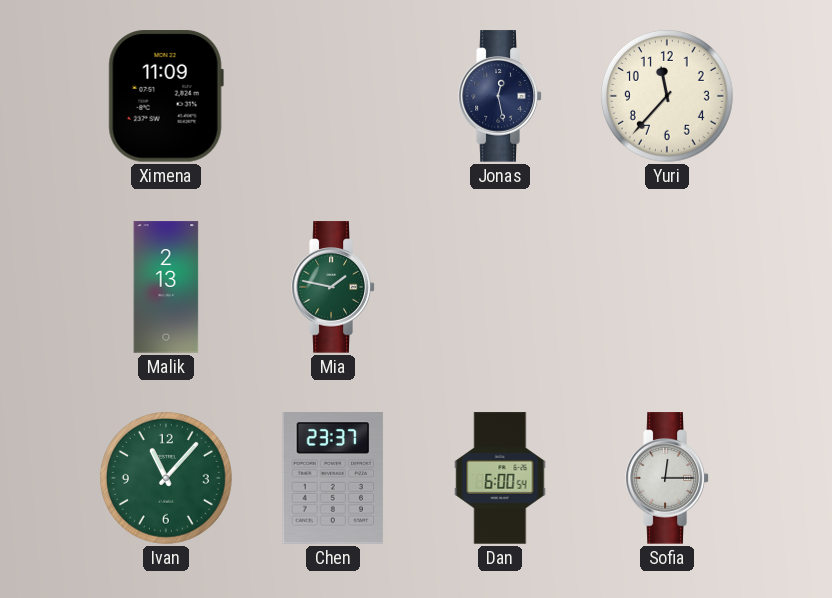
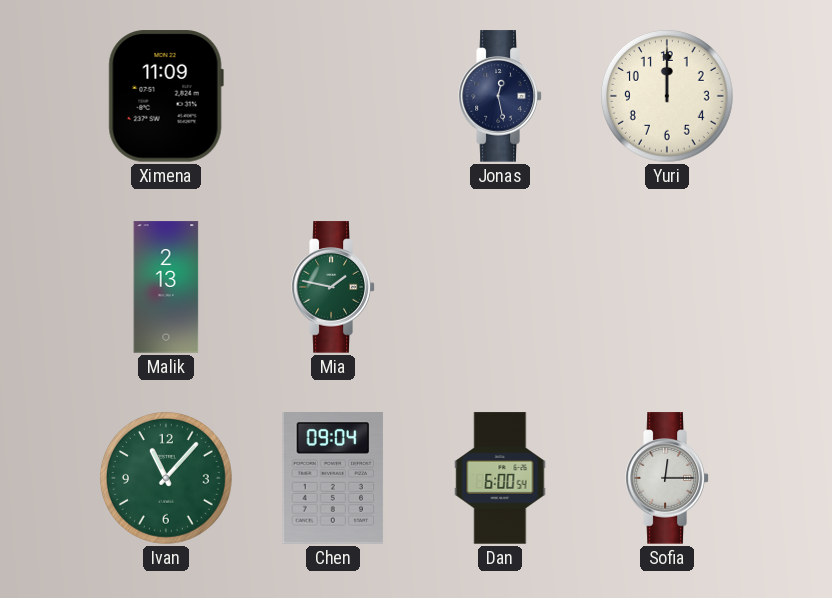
Yuri: 11:37 -> 12:00
Chen: 23:37 -> 09:04
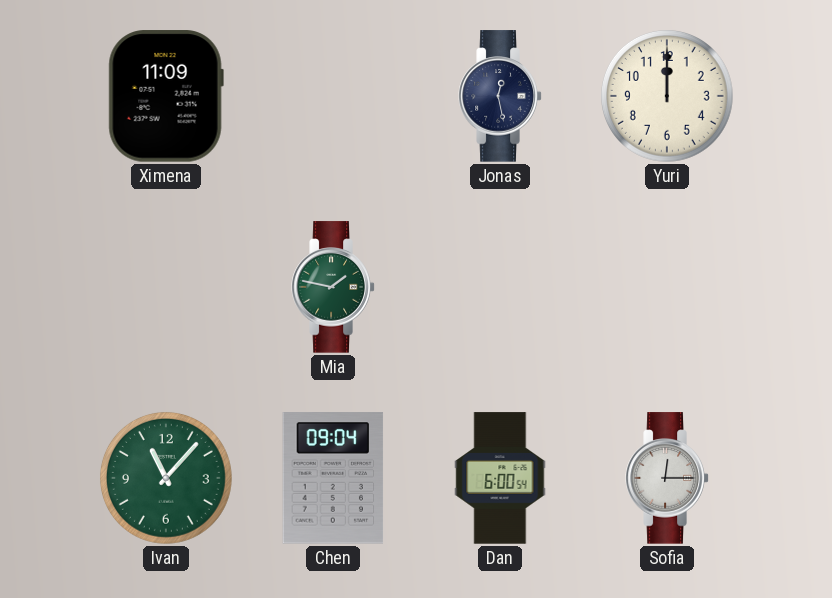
Malik: 2:13 -> none
